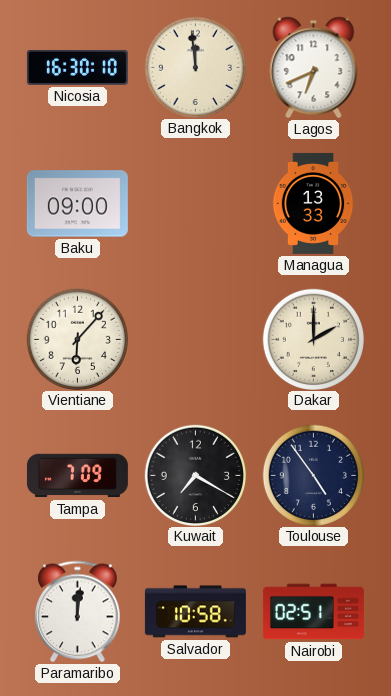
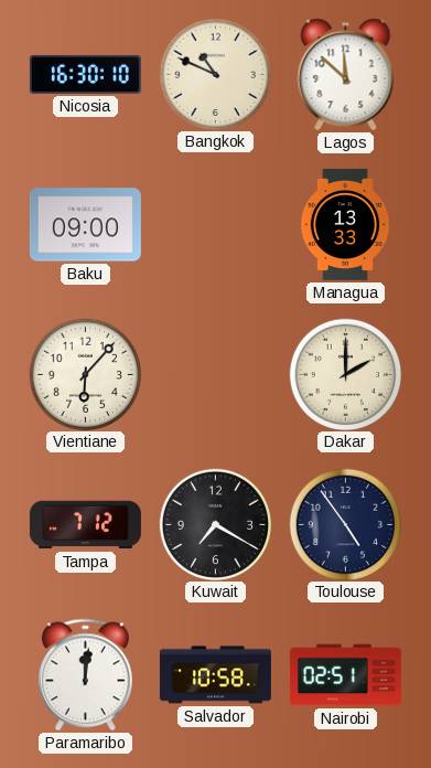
Bangkok: 11:59 -> 10:49
Lagos: 6:41 -> 11:52
Tampa: 7:09 -> 7:12
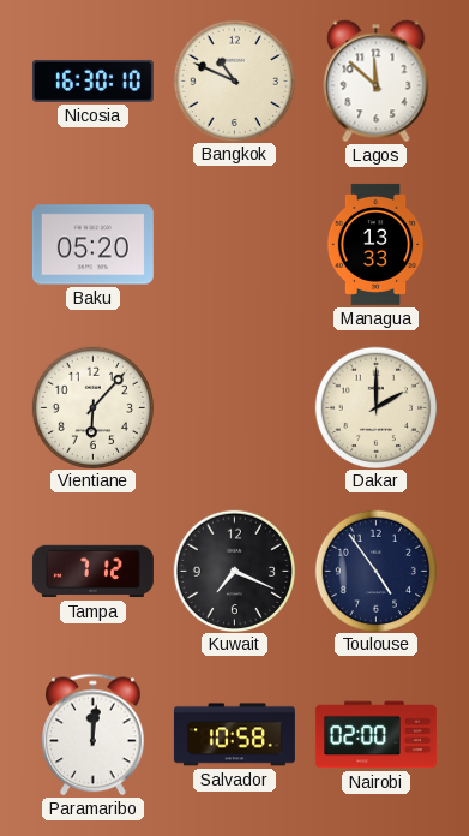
Baku: 09:00 -> 05:20
Kuwait: 7:20 -> 7:19
Nairobi: 02:51 -> 02:00
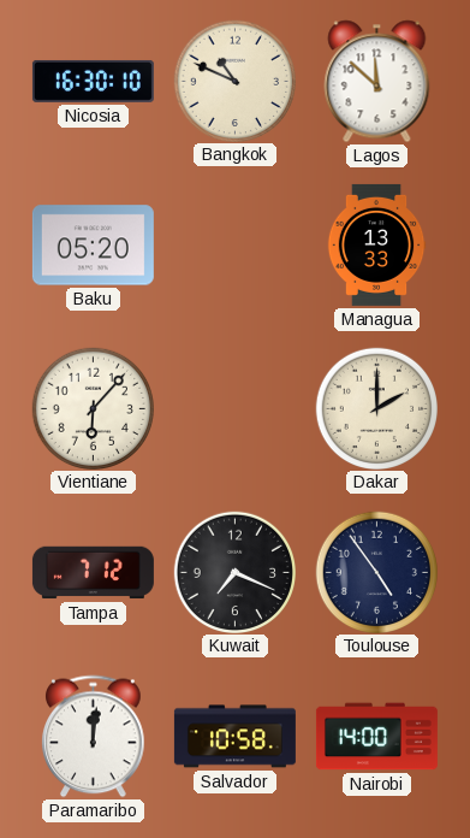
Nairobi: 02:00 -> 14:00
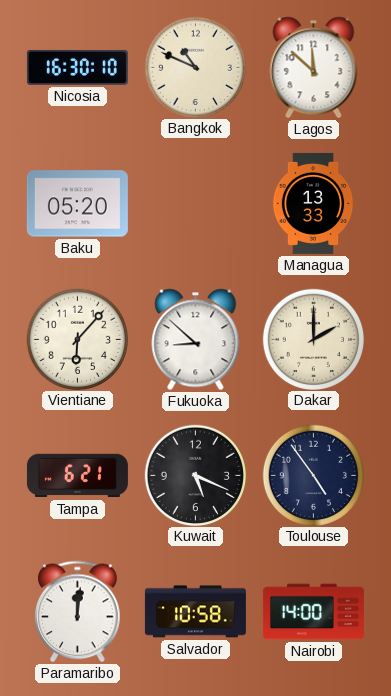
Fukuoka: none -> 8:52
Tampa: 7:12 -> 6:21
Kuwait: 7:19 -> 5:19
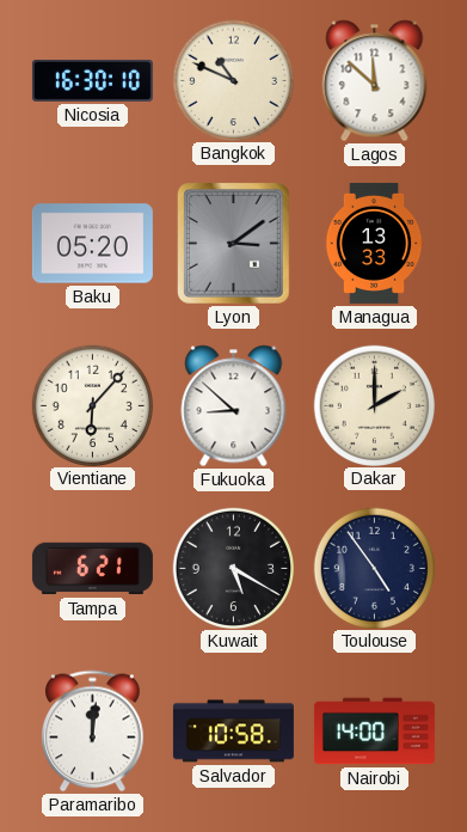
Lyon: none -> 3:09
Kuwait: 5:19 -> 5:20
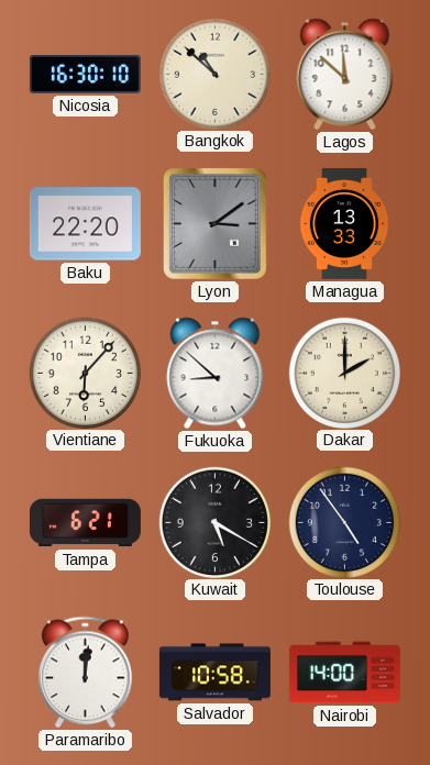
Bangkok: 10:49 -> 10:52
Baku: 05:20 -> 22:20
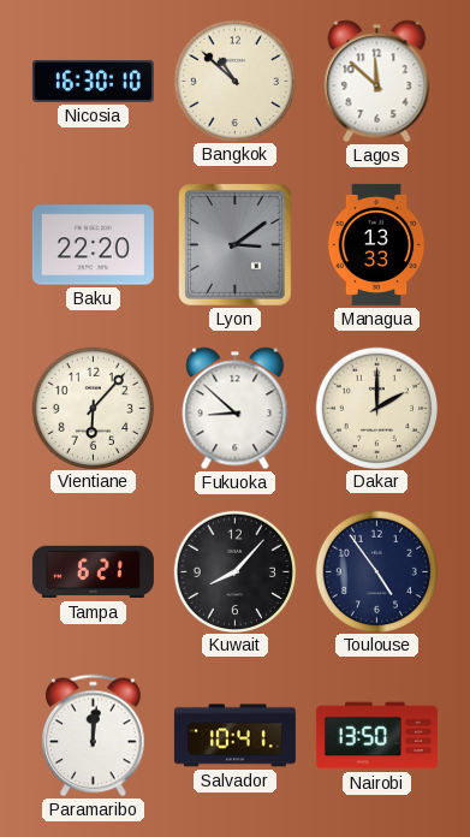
Kuwait: 5:20 -> 8:07
Salvador: 10:58 -> 10:41
Nairobi: 14:00 -> 13:50
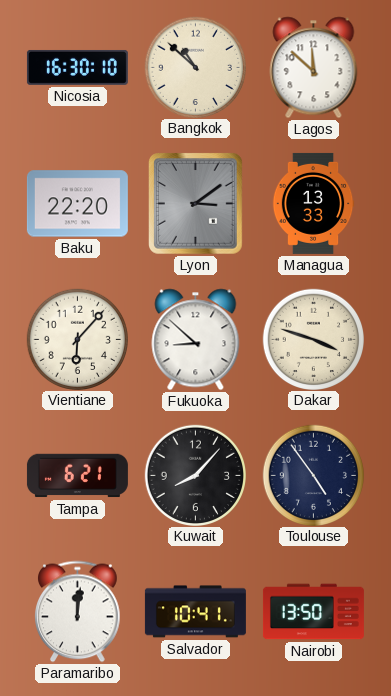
Dakar: 2:00 -> 3:48
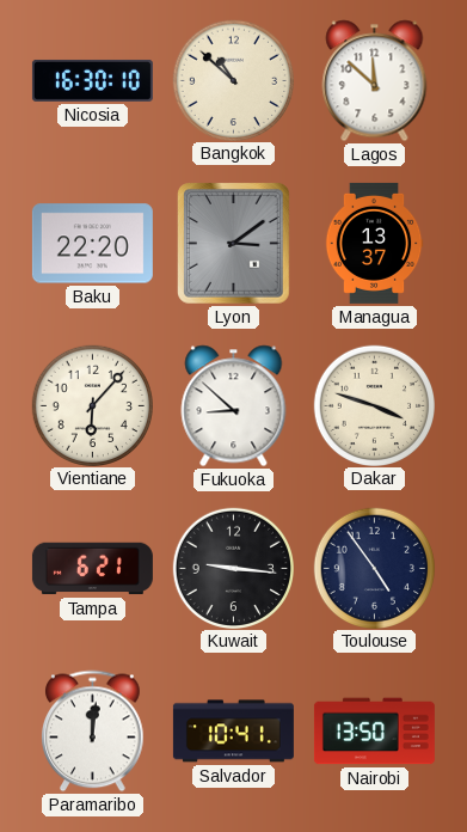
Managua: 13:33 -> 13:37
Kuwait: 8:07 -> 9:16
